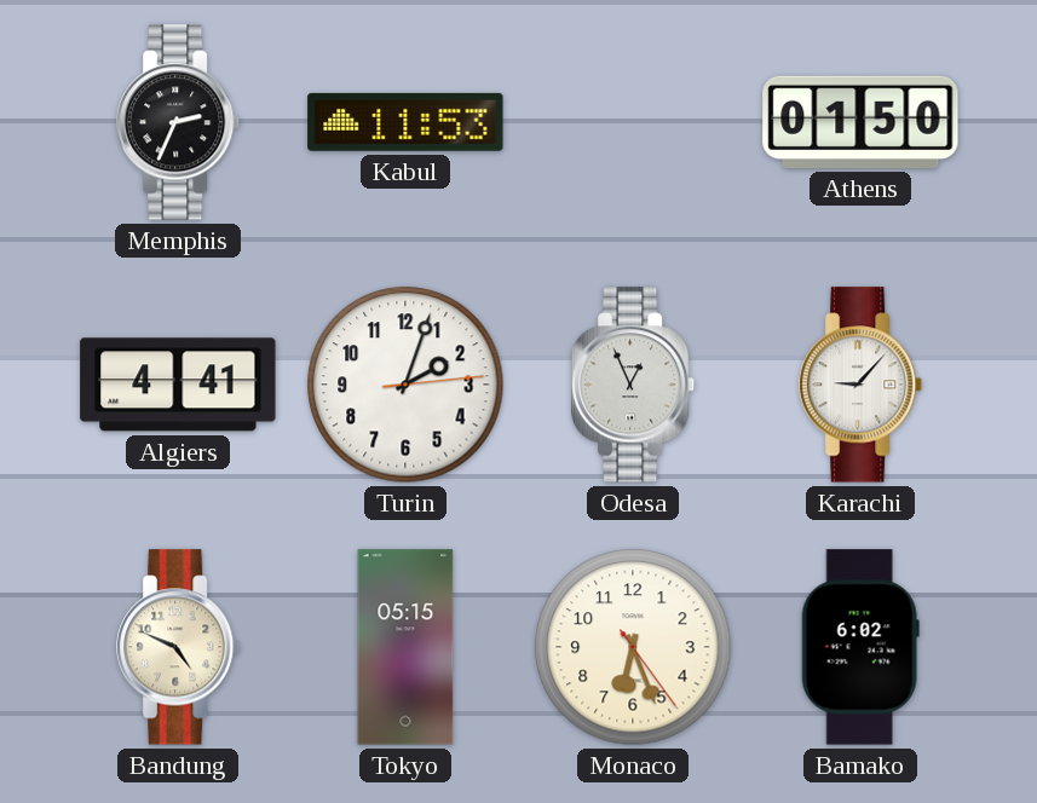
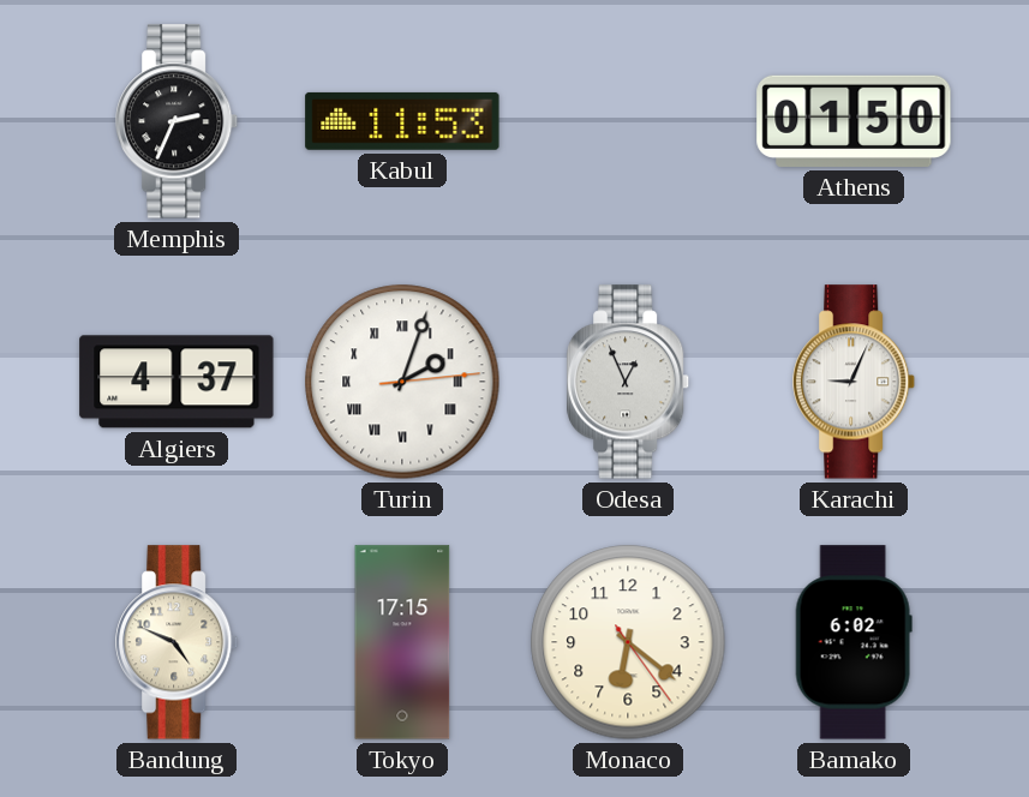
Algiers: 4:41 -> 4:37
Turin numerals: Arabic -> Roman
Karachi: 9:07 -> 9:04
Tokyo: 05:15 -> 17:15
Monaco: 6:26 -> 6:21
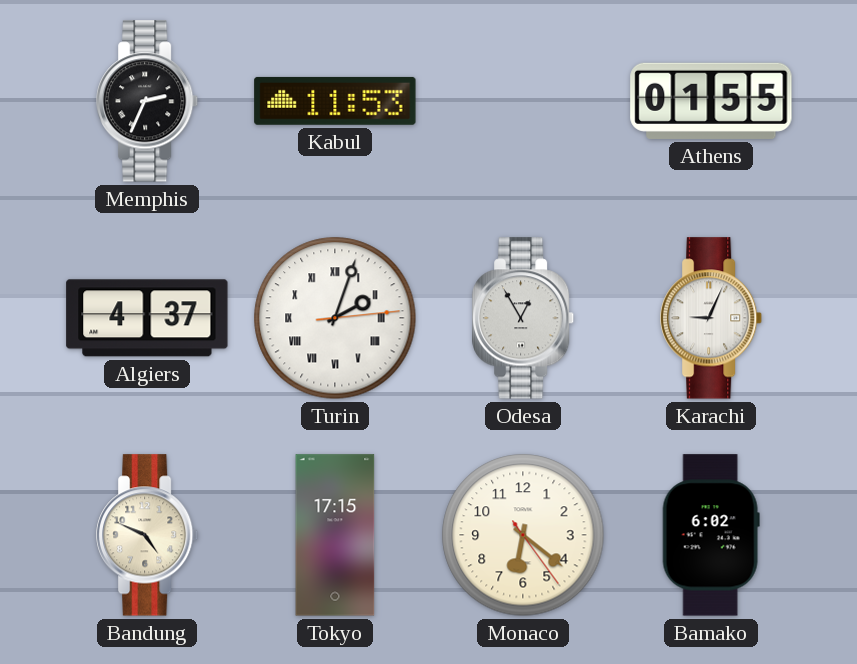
Athens: 01:50 -> 01:55
Odesa: 12:56 -> 12:55
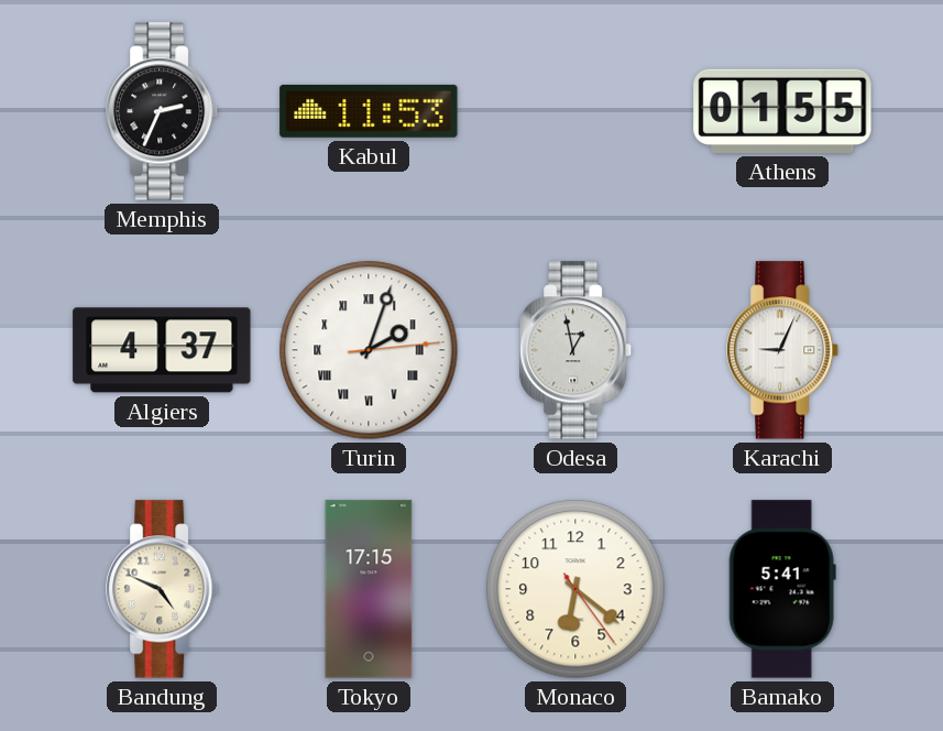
Odesa: 12:55 -> 12:58
Bamako: 6:02 -> 5:41
